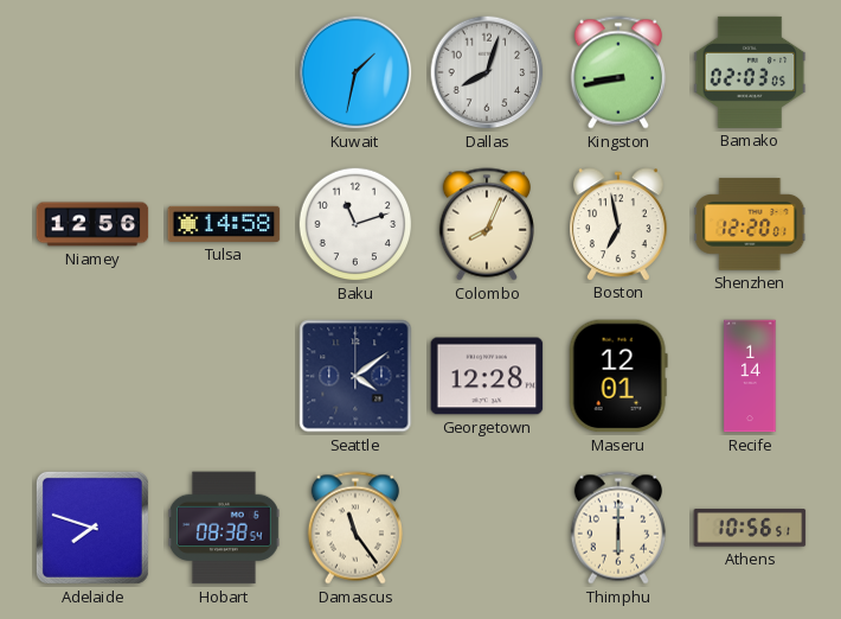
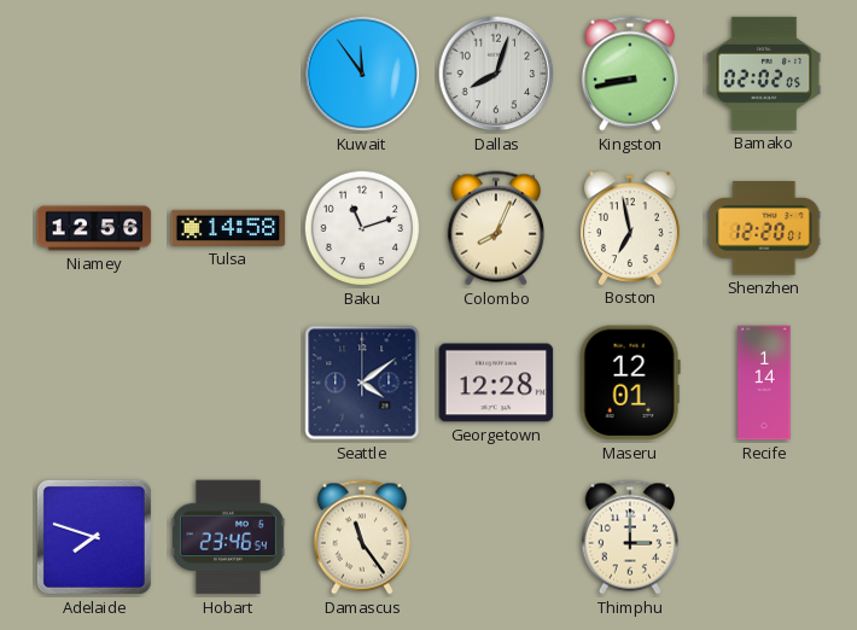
Kuwait: 1:32 -> 11:54
Bamako: 02:03 -> 02:02
Hobart: 08:38 -> 23:46
Thimphu: 6:00 -> 3:00
Athens: 10:56 -> none
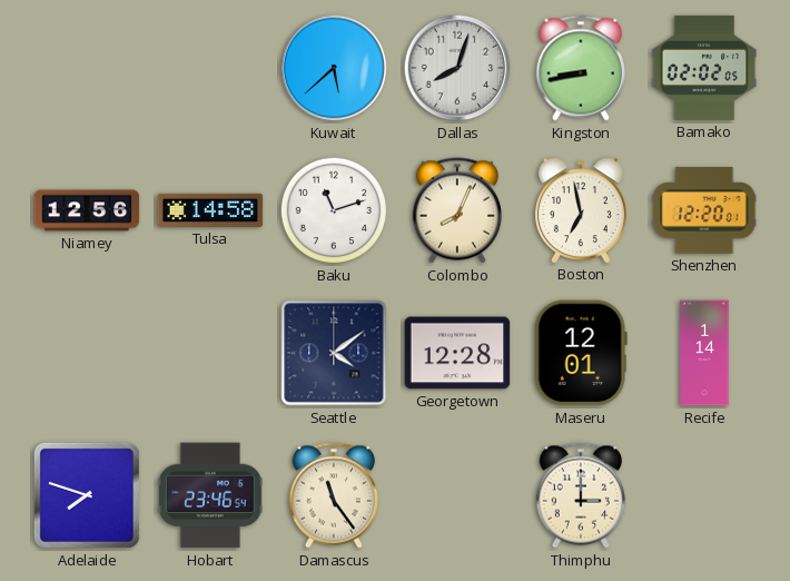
Kuwait: 11:54 -> 5:38
